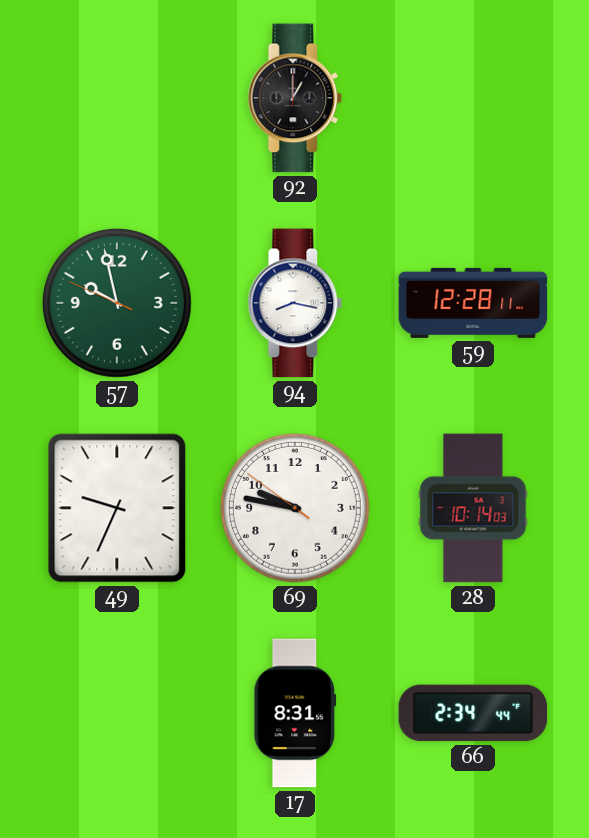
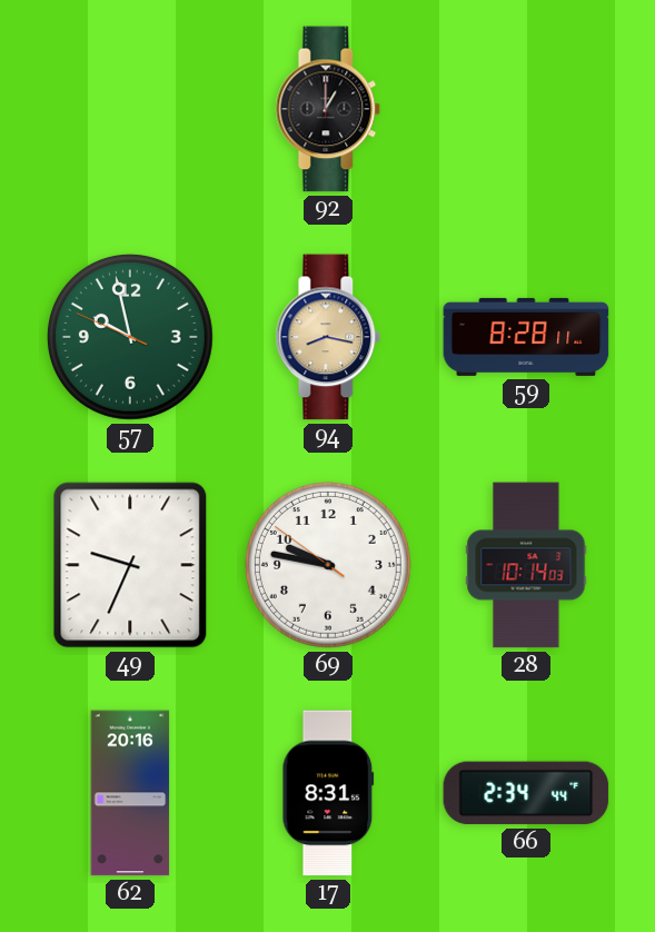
94 dial: white -> champagne
59: 12:28 -> 8:28
62: none -> 20:16
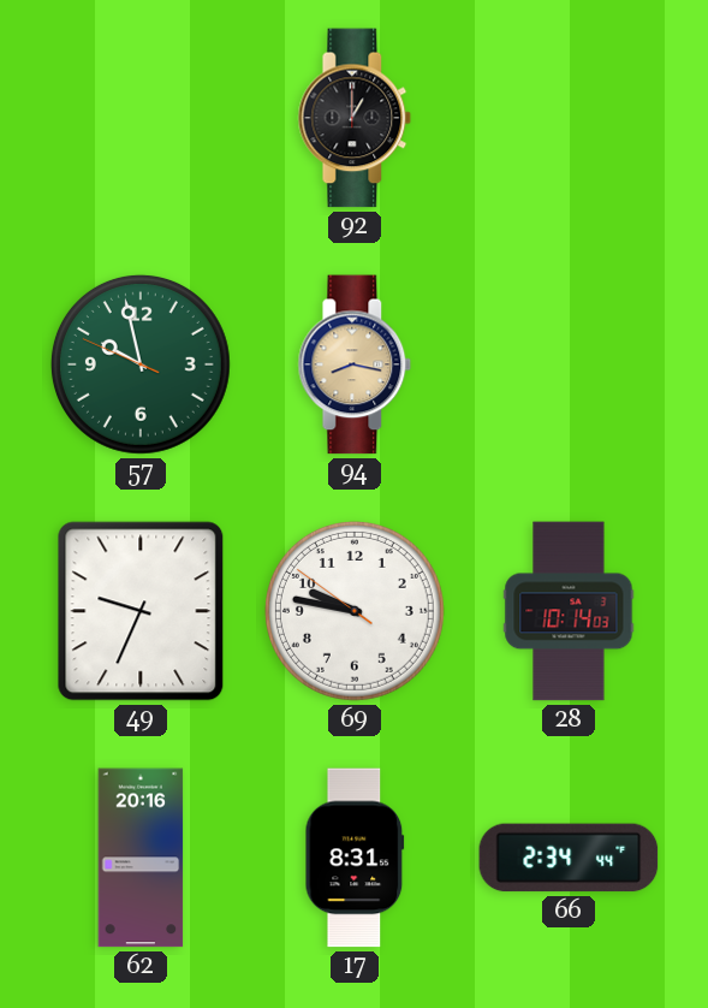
59: 8:28 -> none
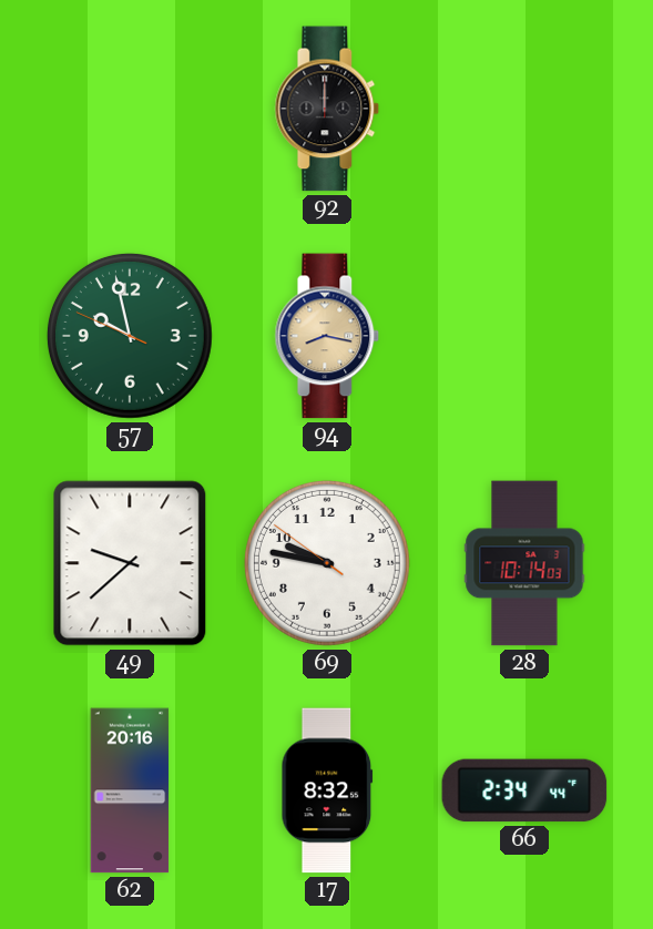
92: 1:00 -> 12:00
49: 9:34 -> 9:38
17: 8:31 -> 8:32
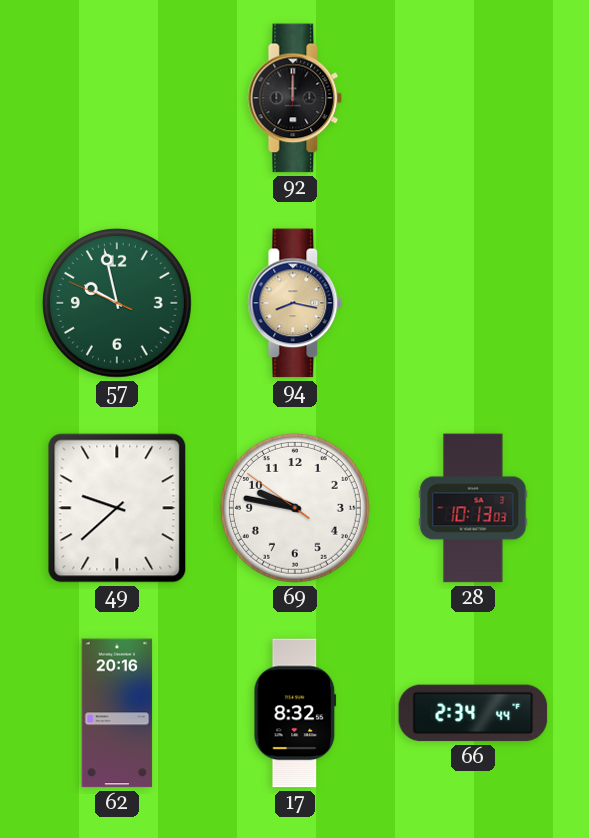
28: 10:14 -> 10:13
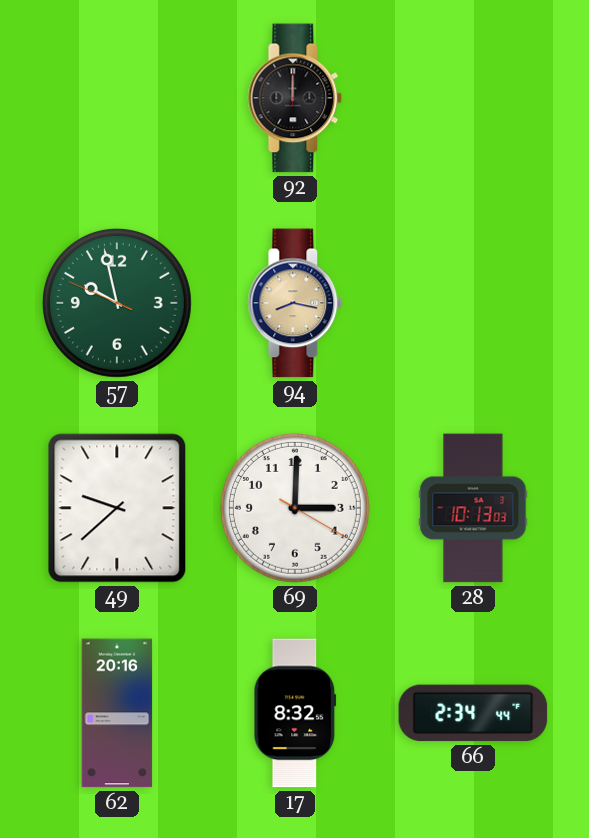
69: 9:46 -> 3:00
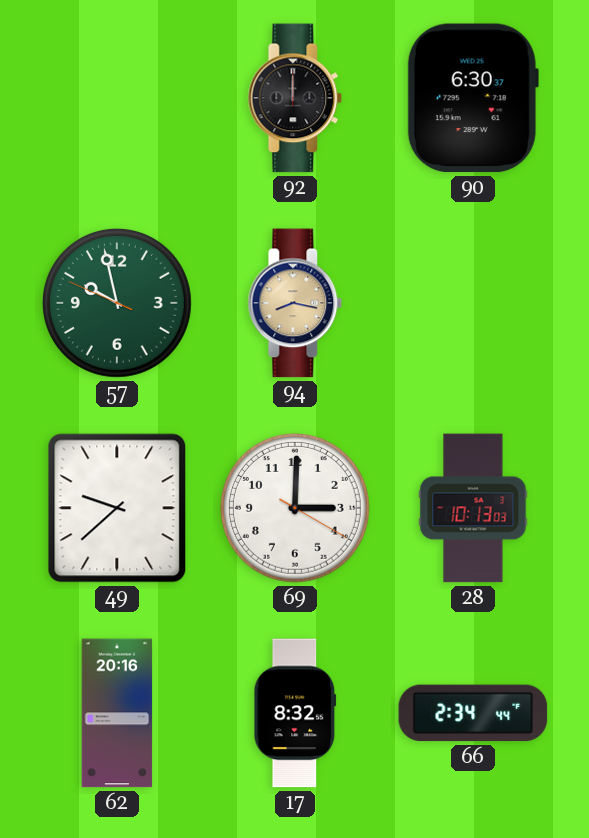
90: none -> 6:30
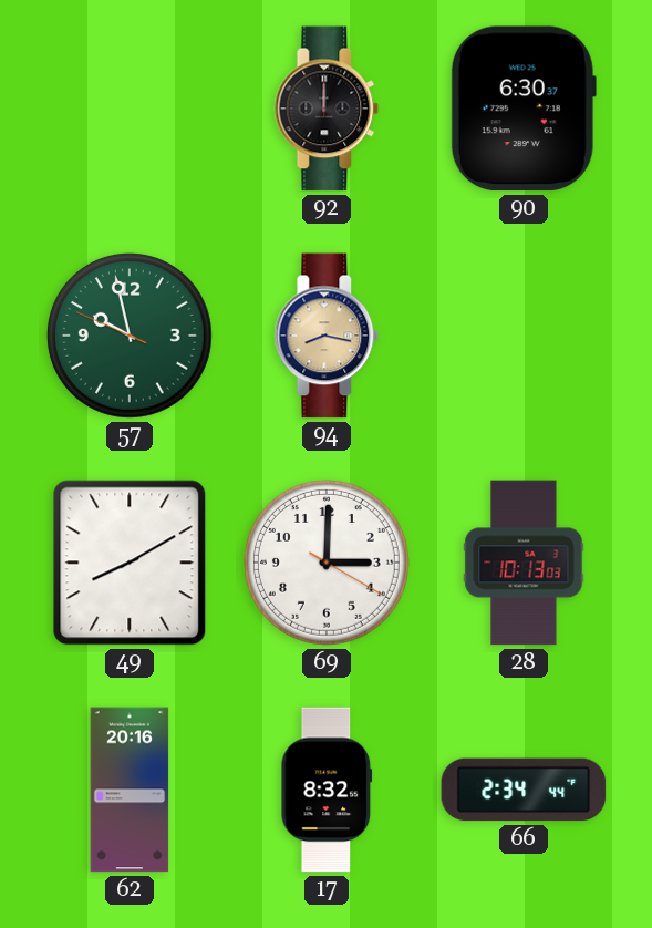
49: 9:38 -> 8:10
